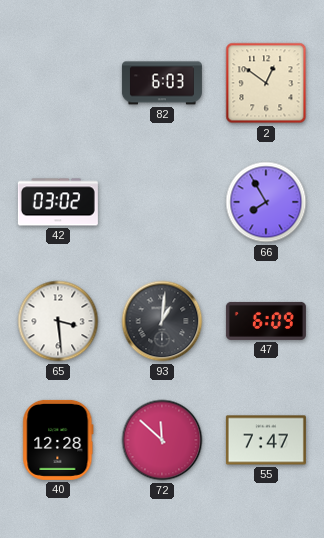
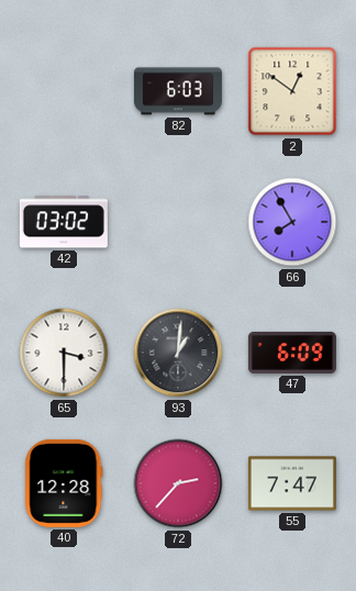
65: 3:29 -> 3:30
72: 11:52 -> 2:37
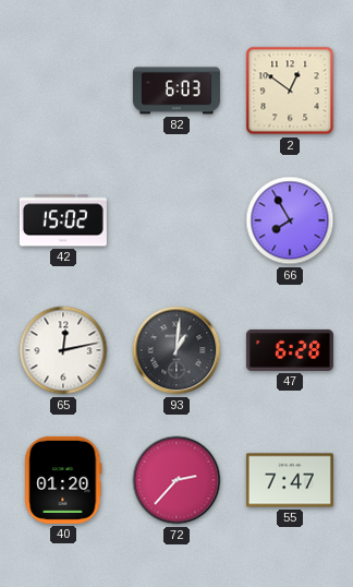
42: 03:02 -> 15:02
65: 3:30 -> 12:13
47: 6:09 -> 6:28
40: 12:28 -> 01:20
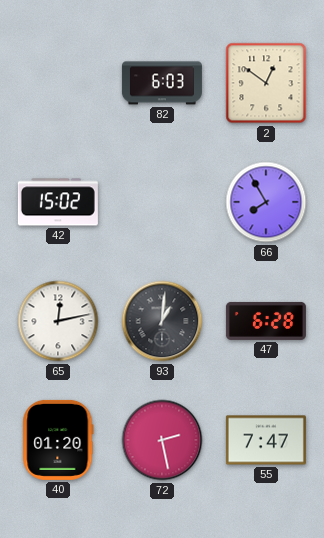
72: 2:37 -> 2:28
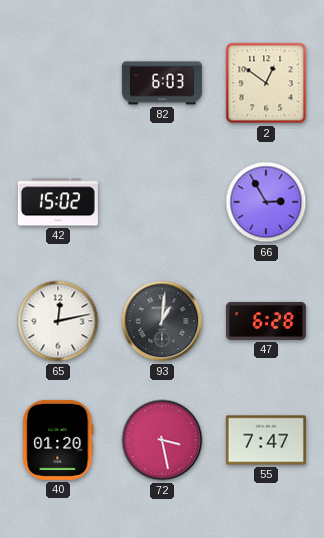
66: 7:55 -> 2:55
72: 2:28 -> 3:28
